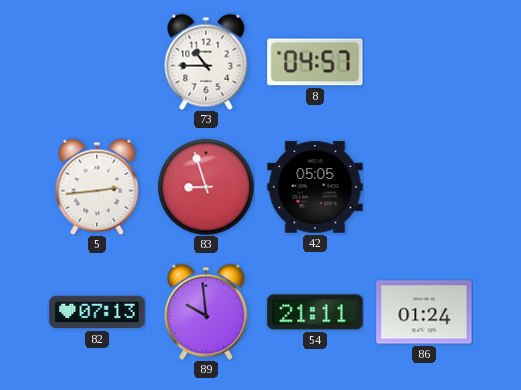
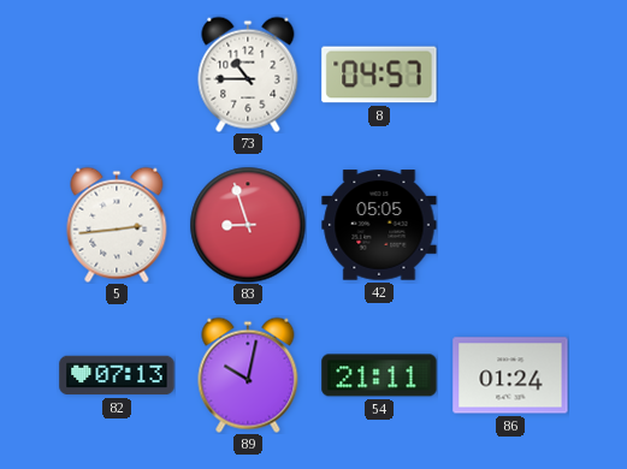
89: 9:59 -> 10:02
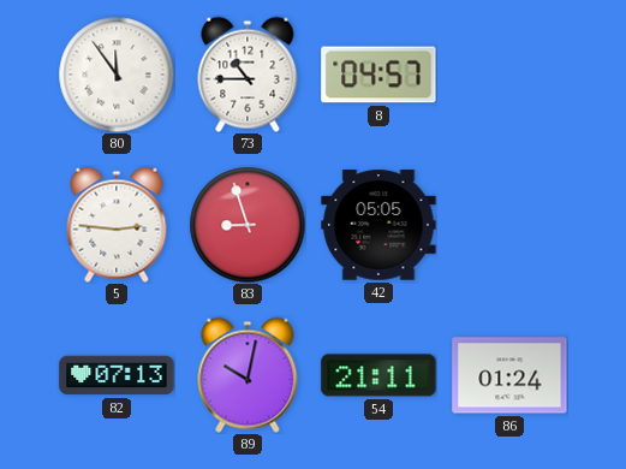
80: none -> 11:54
5: 2:44 -> 2:46
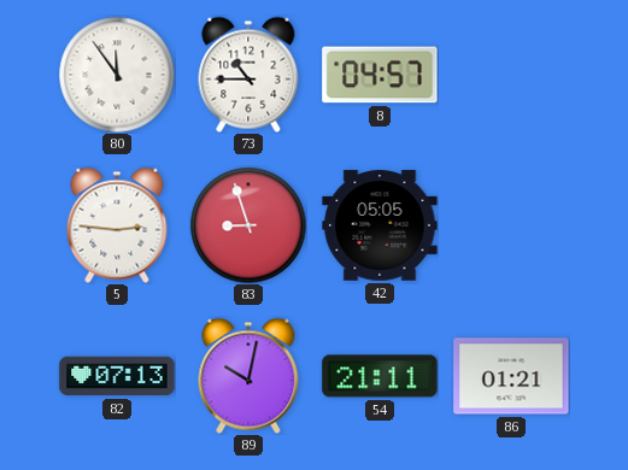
86: 01:24 -> 01:21
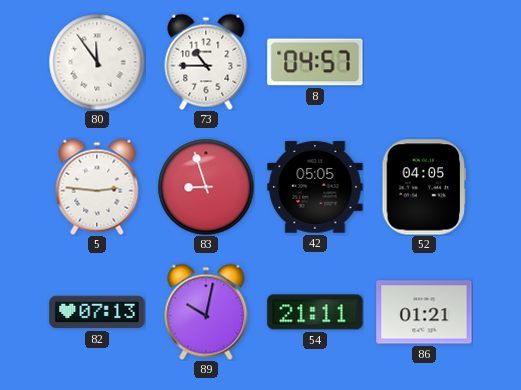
52: none -> 04:05
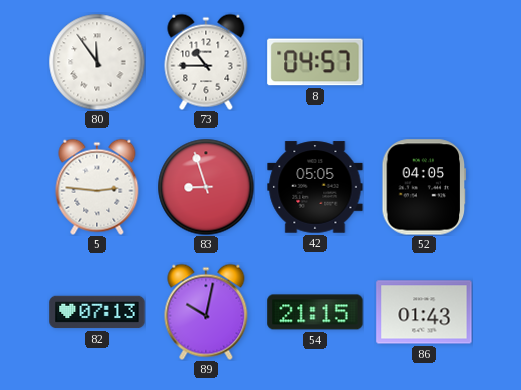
54: 21:11 -> 21:15
86: 01:21 -> 01:43
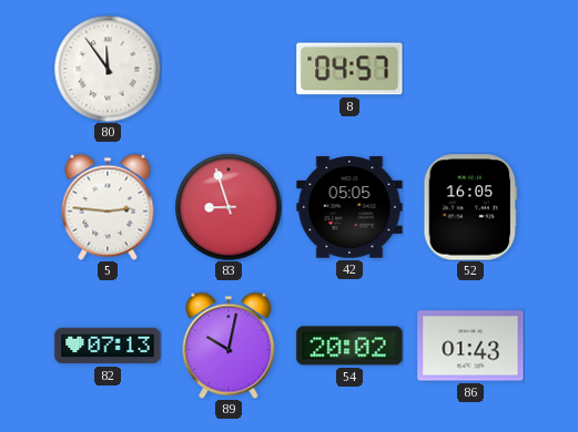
73: 10:45 -> none
52: 04:05 -> 16:05
54: 21:15 -> 20:02
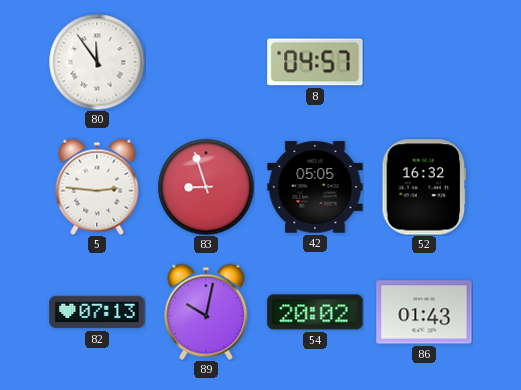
52: 16:05 -> 16:32
